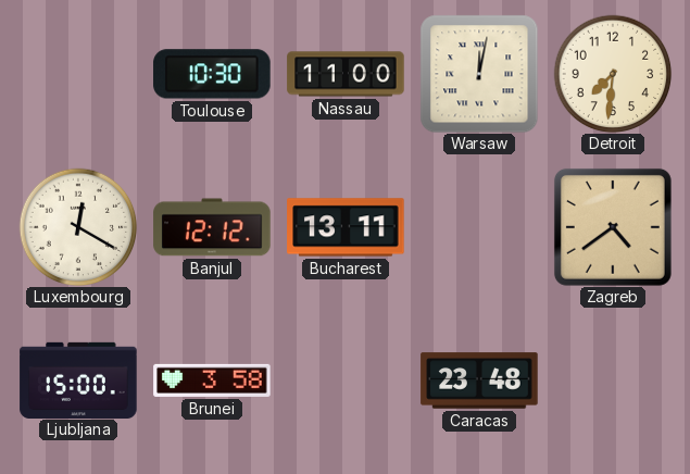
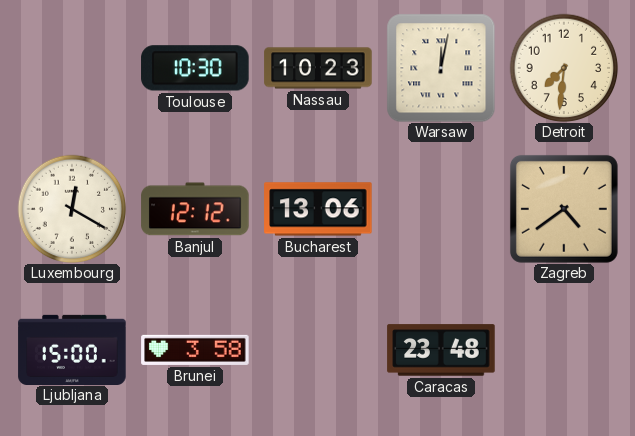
Nassau: 11:00 -> 10:23
Bucharest: 13:11 -> 13:06
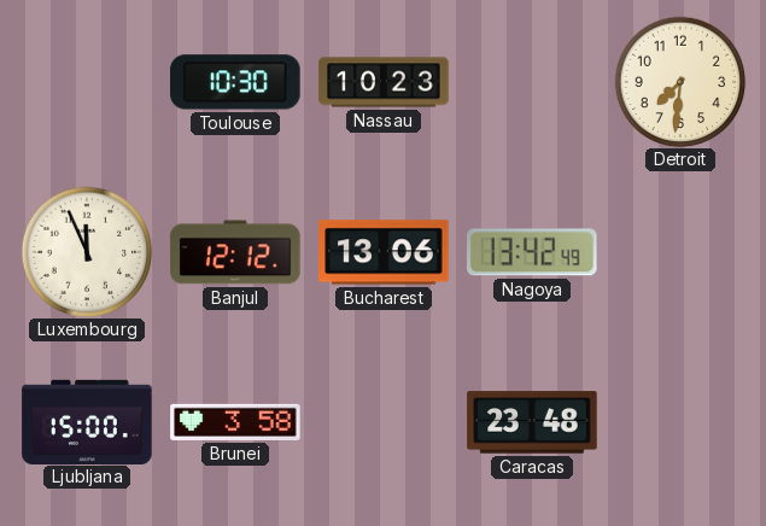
Warsaw: 12:02 -> none
Luxembourg: 12:20 -> 11:56
Nagoya: none -> 13:42
Zagreb: 4:39 -> none
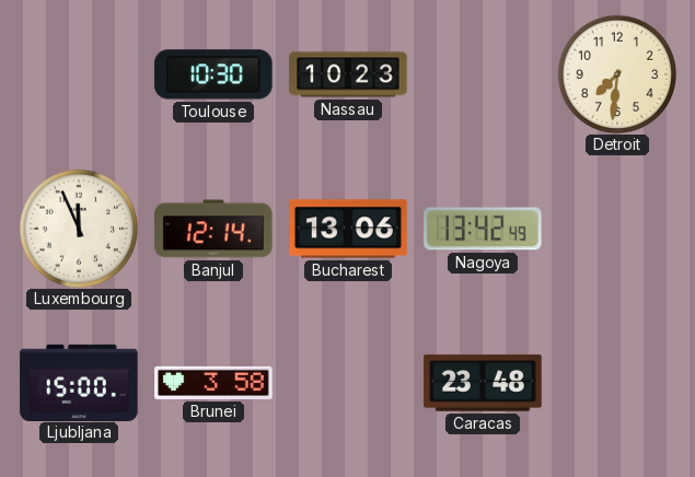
Banjul: 12:12 -> 12:14
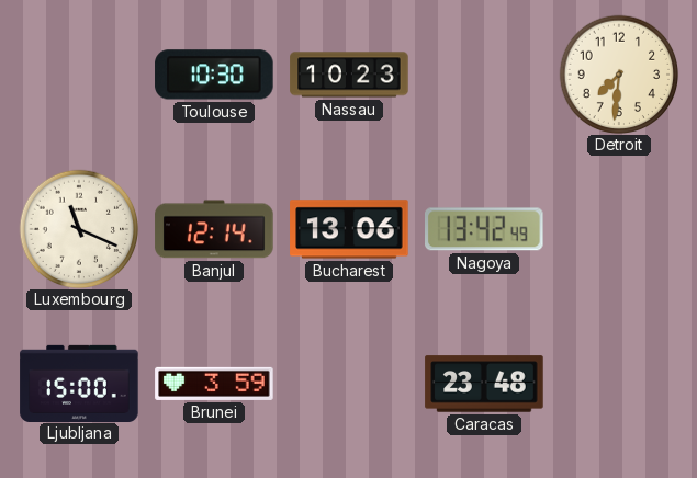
Luxembourg: 11:56 -> 11:19
Brunei: 3:58 -> 3:59
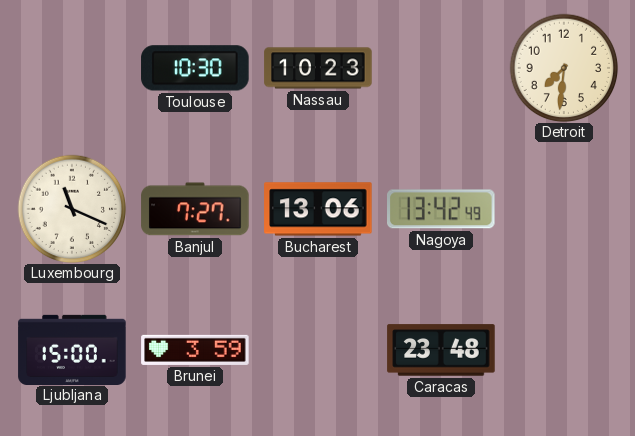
Banjul: 12:14 -> 7:27
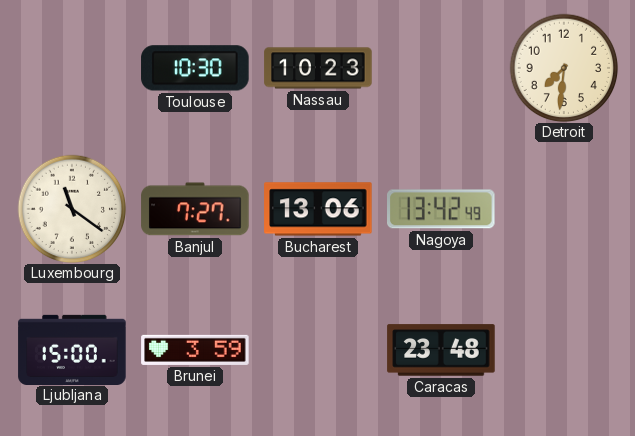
Luxembourg: 11:19 -> 11:21
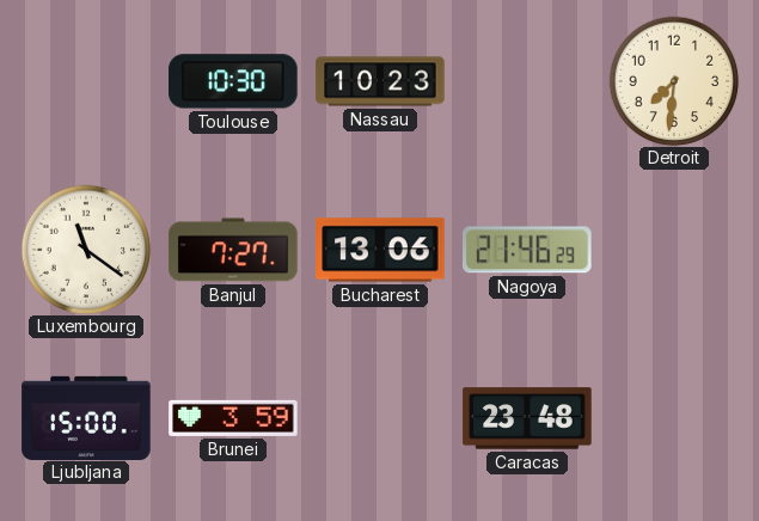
Nagoya: 13:42 -> 21:46
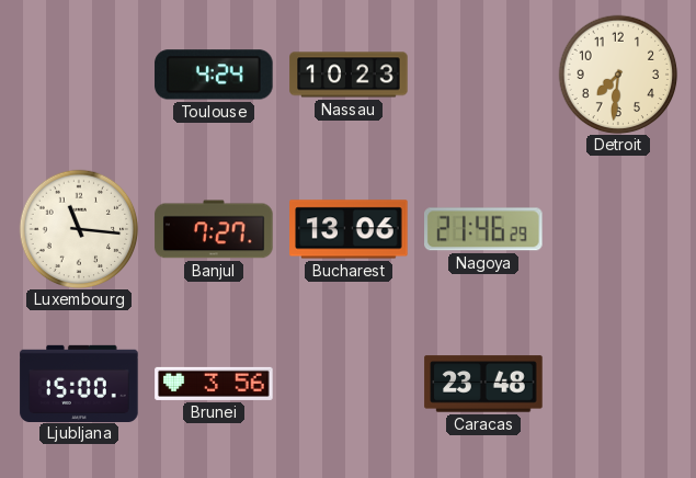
Toulouse: 10:30 -> 4:24
Luxembourg: 11:21 -> 11:16
Brunei: 3:59 -> 3:56
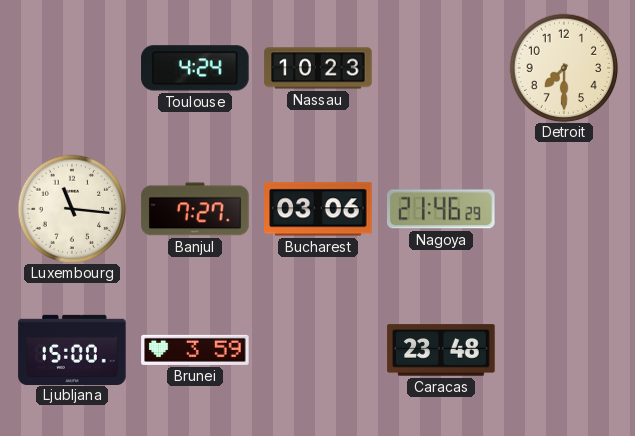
Detroit: 7:31 -> 7:30
Bucharest: 13:06 -> 03:06
Brunei: 3:56 -> 3:59
